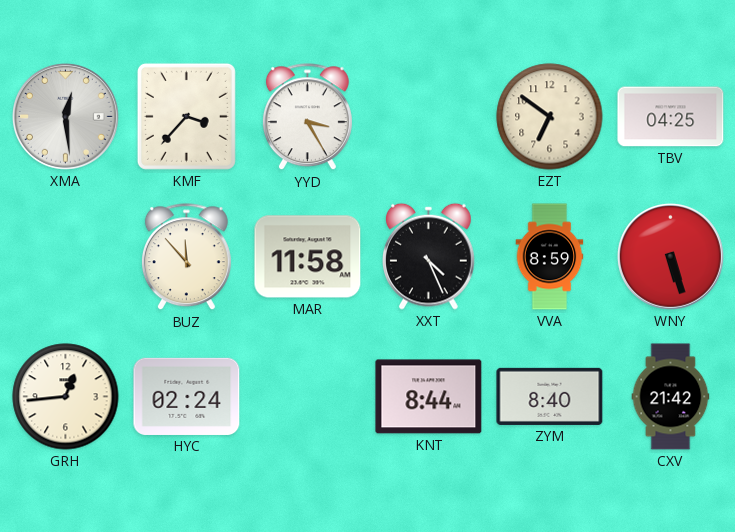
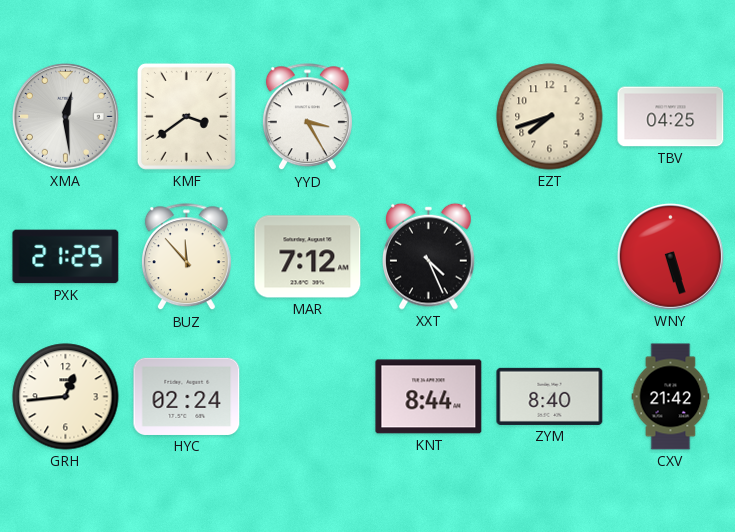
KMF: 3:37 -> 3:39
EZT: 6:51 -> 7:42
PXK: none -> 21:25
MAR: 11:58 -> 7:12
VVA: 8:59 -> none
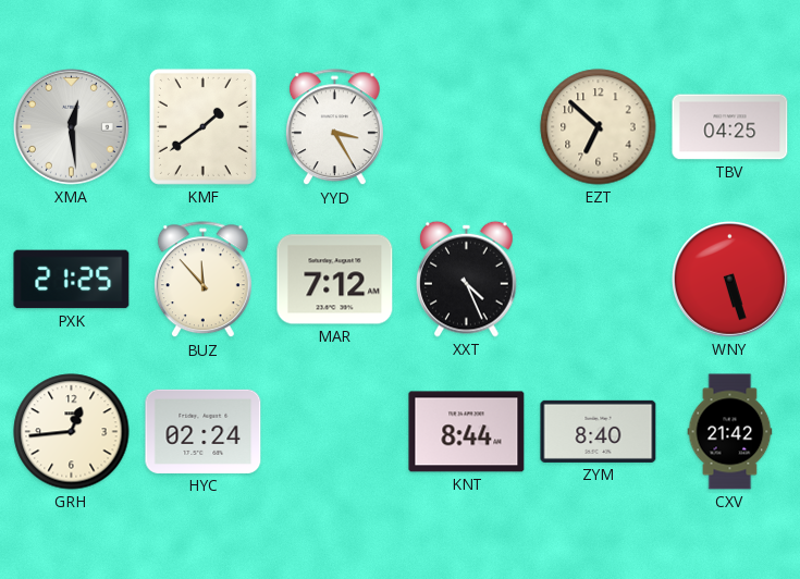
KMF: 3:39 -> 1:39
EZT: 7:42 -> 6:52
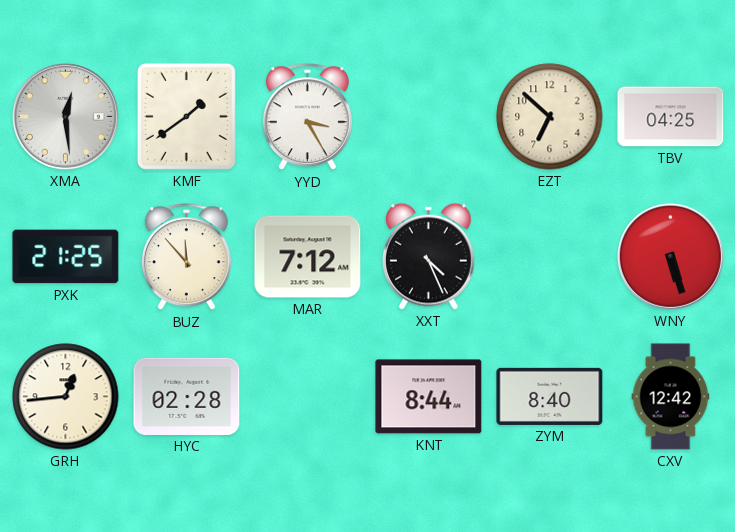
HYC: 02:24 -> 02:28
CXV: 21:42 -> 12:42
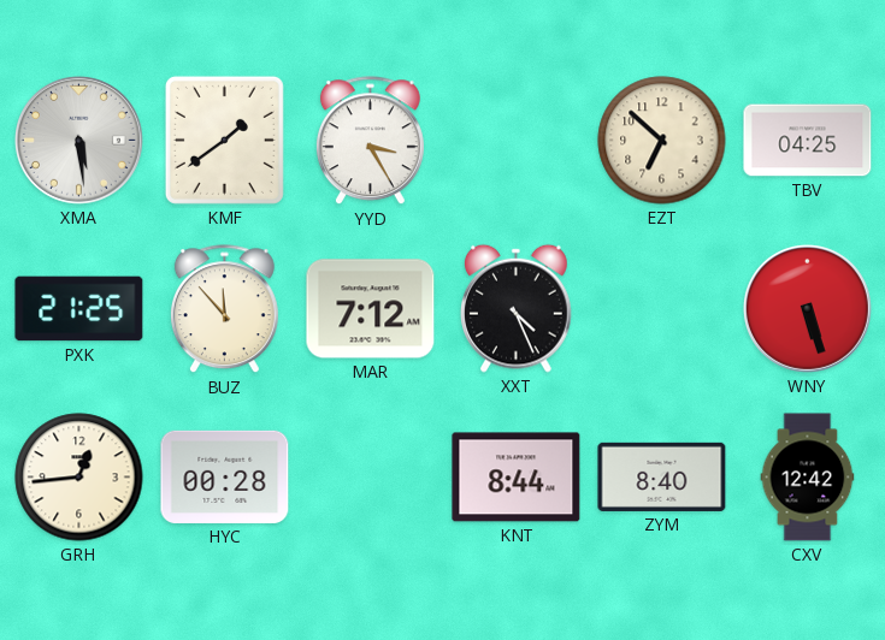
XMA: 12:29 -> 5:29
HYC: 02:28 -> 00:28
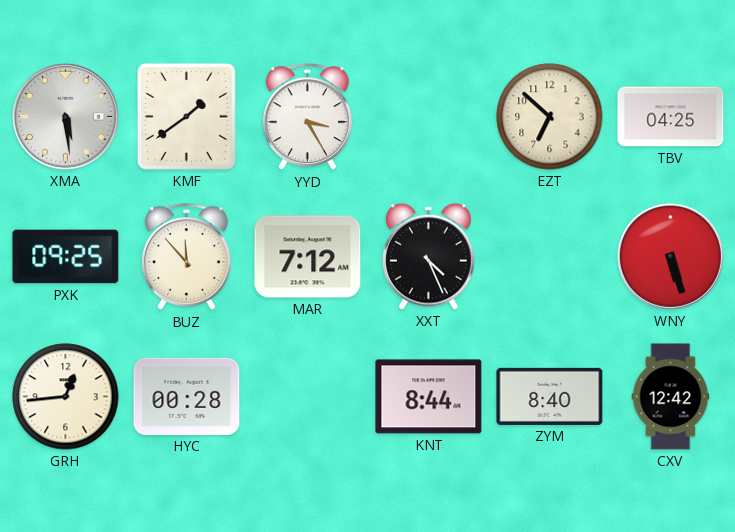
PXK: 21:25 -> 09:25
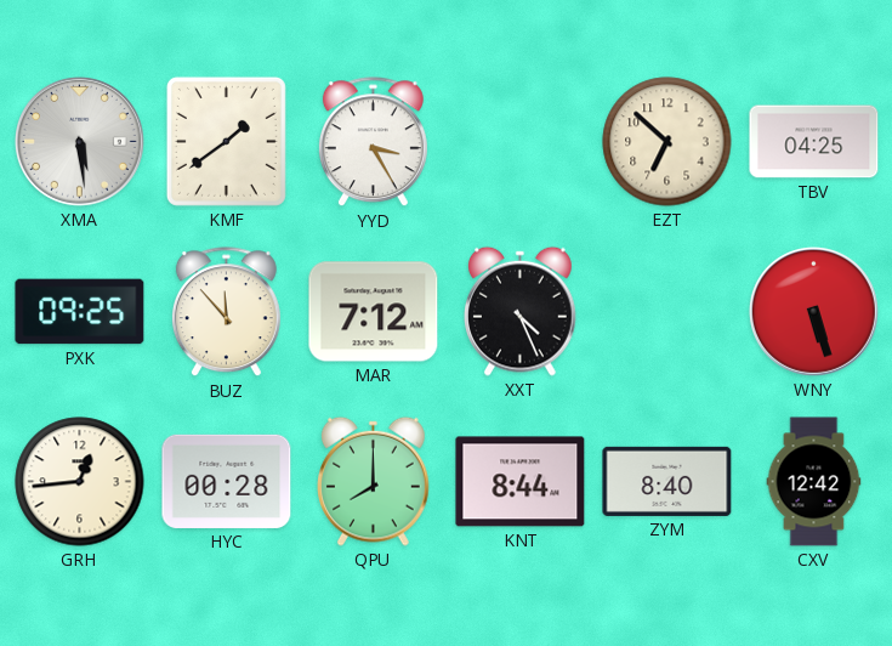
QPU: none -> 8:00
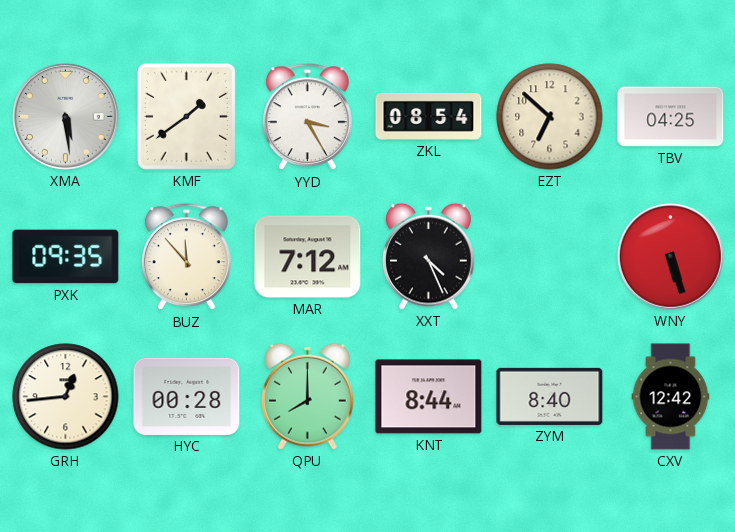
ZKL: none -> 08:54
PXK: 09:25 -> 09:35
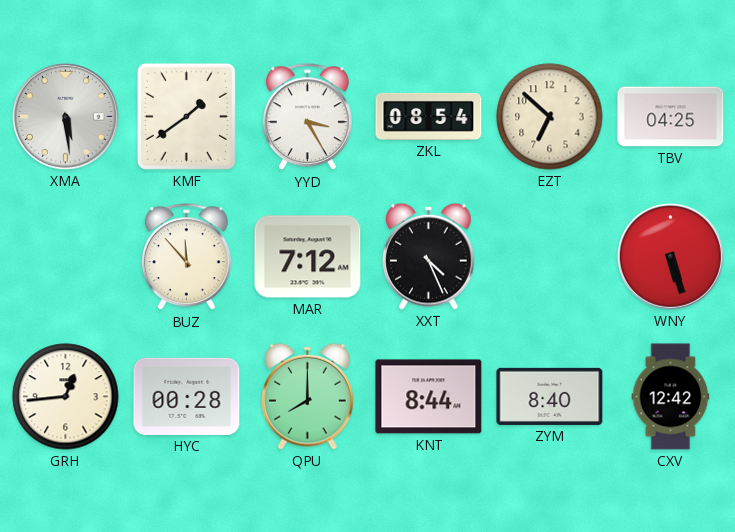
PXK: 09:35 -> none
